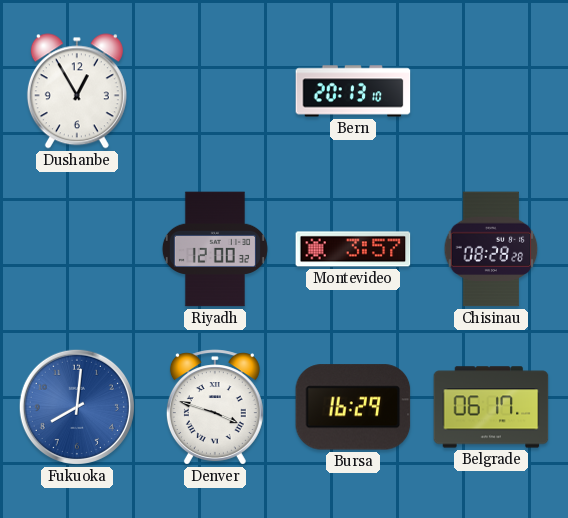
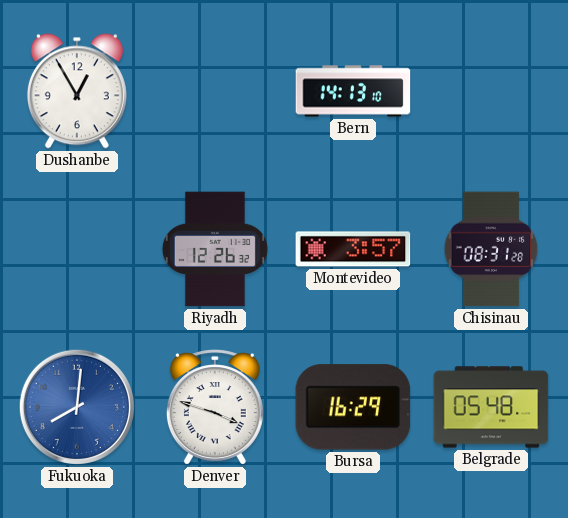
Bern: 20:13 -> 14:13
Riyadh: 12:00 -> 12:26
Chisinau: 08:28 -> 08:31
Belgrade: 06:17 -> 05:48
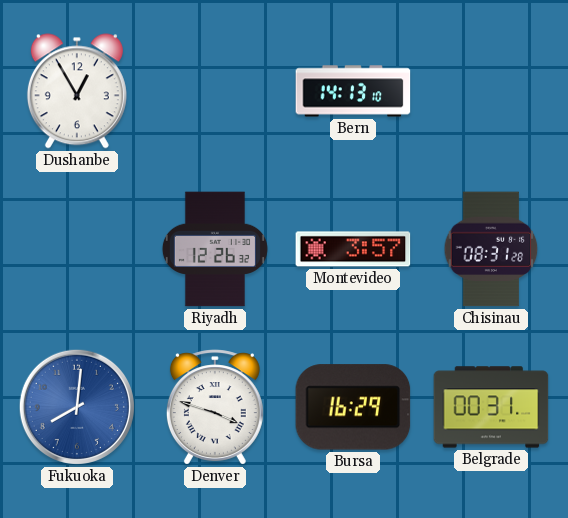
Belgrade: 05:48 -> 00:31
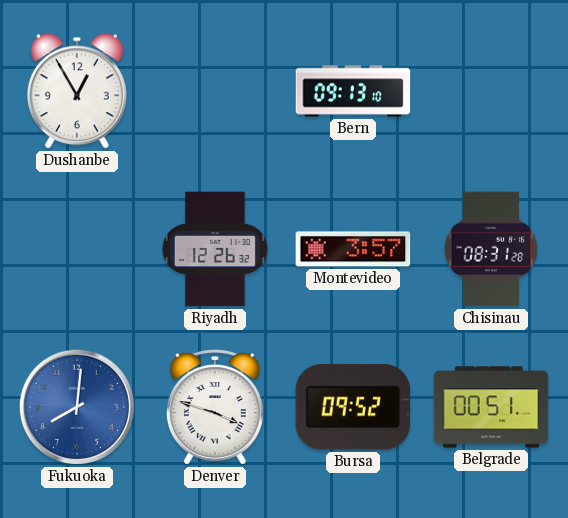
Bern: 14:13 -> 09:13
Bursa: 16:29 -> 09:52
Belgrade: 00:31 -> 00:51
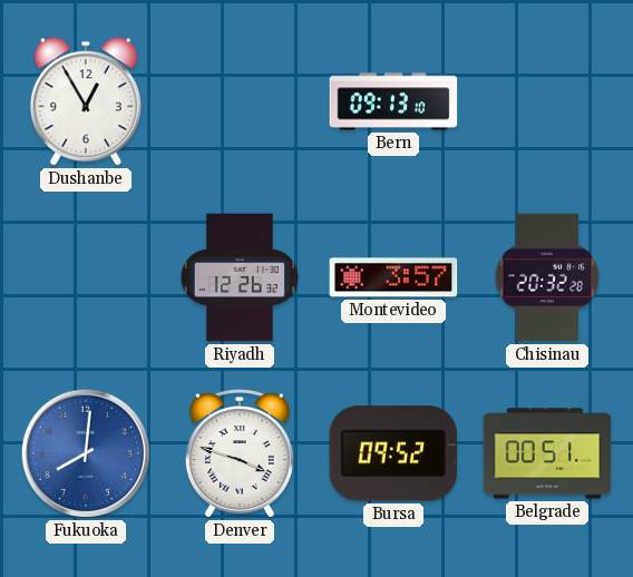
Chisinau: 08:31 -> 20:32
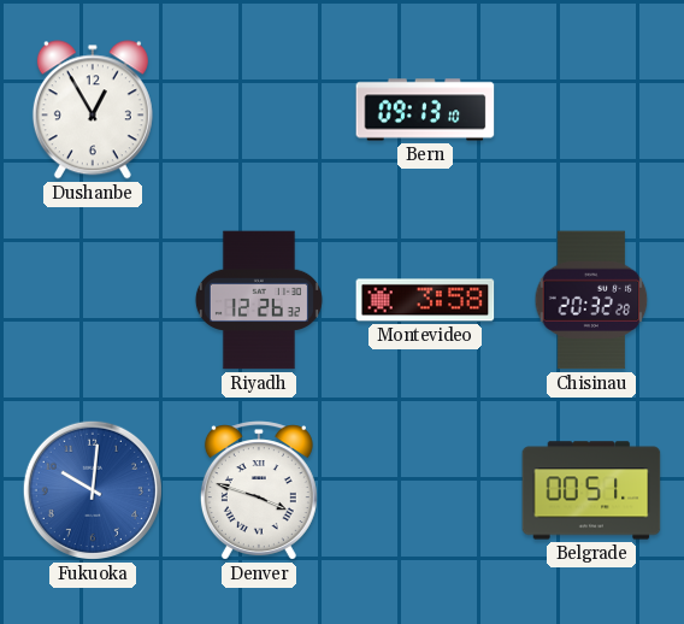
Montevideo: 3:57 -> 3:58
Fukuoka: 8:01 -> 10:01
Bursa: 09:52 -> none
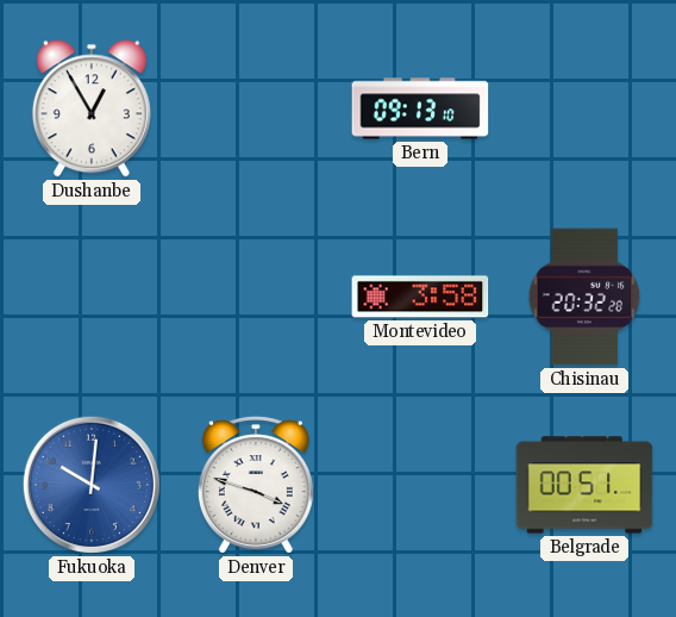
Riyadh: 12:26 -> none
